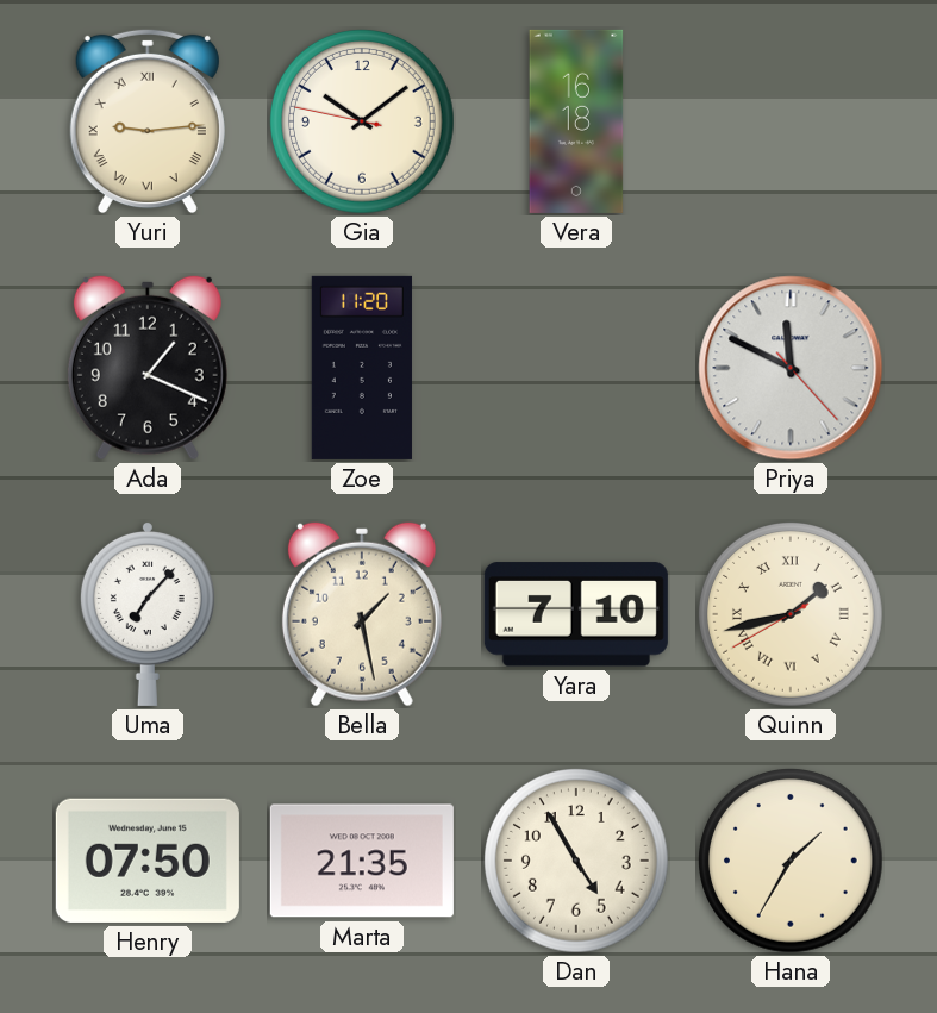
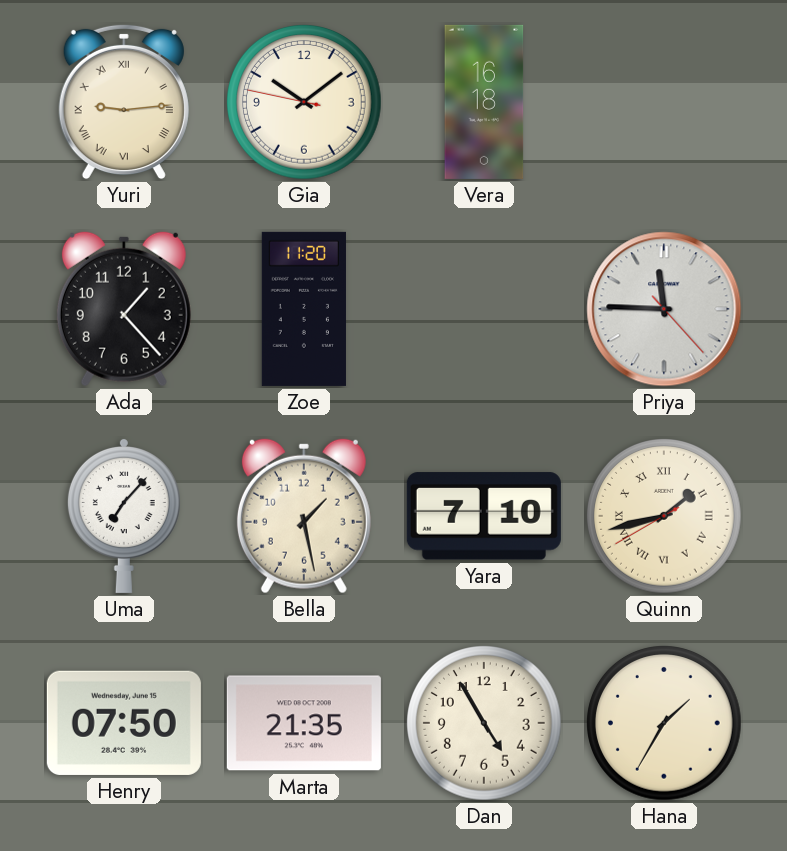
Ada: 1:19 -> 1:23
Priya: 11:49 -> 11:45
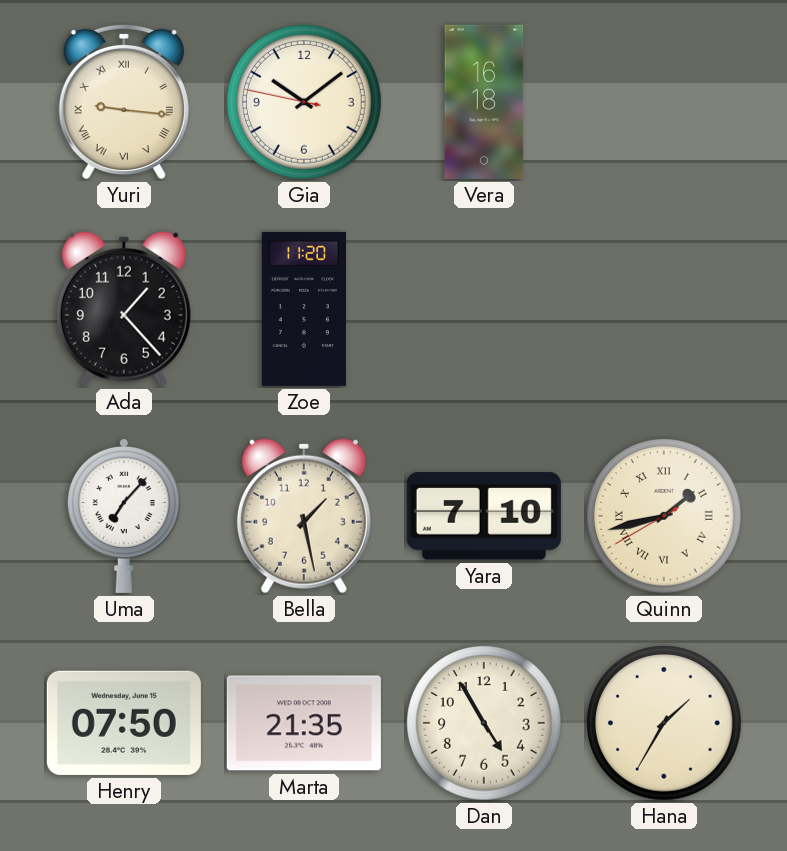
Yuri: 9:14 -> 9:16
Priya: 11:45 -> none
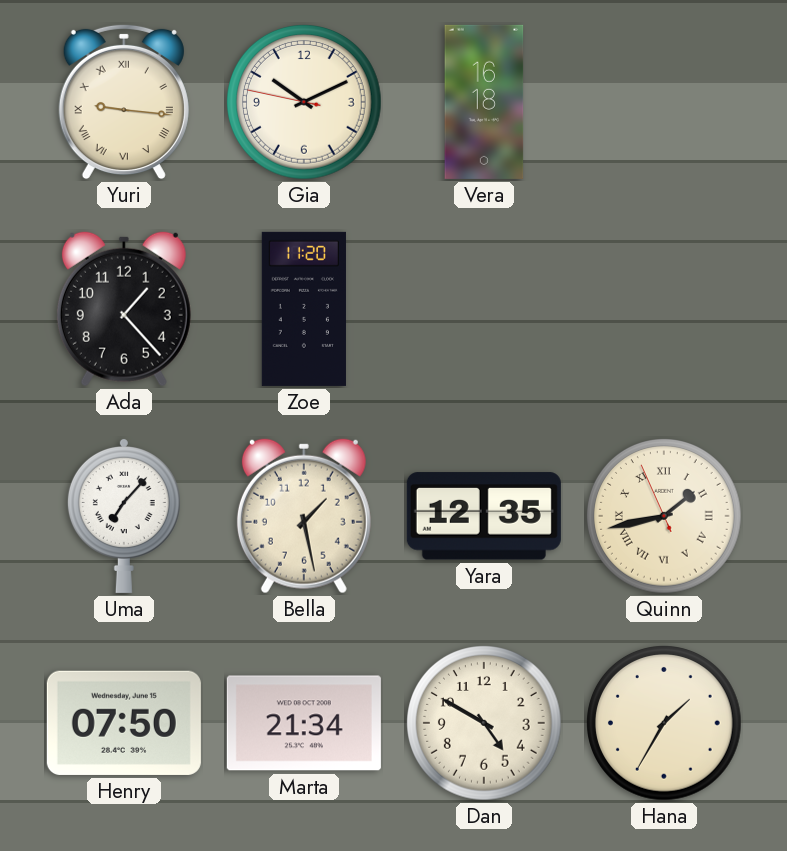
Gia: 10:08 -> 10:10
Yara: 7:10 -> 12:35
Quinn: 1:42:40 -> 1:42:56
Marta: 21:35 -> 21:34
Dan: 4:55 -> 4:50
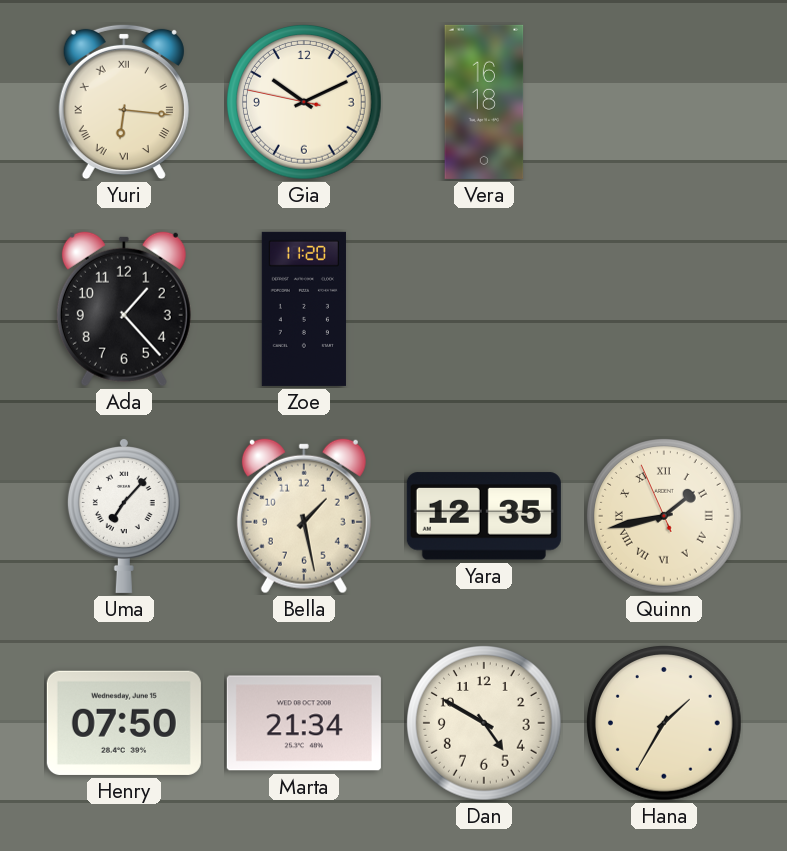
Yuri: 9:16 -> 6:16
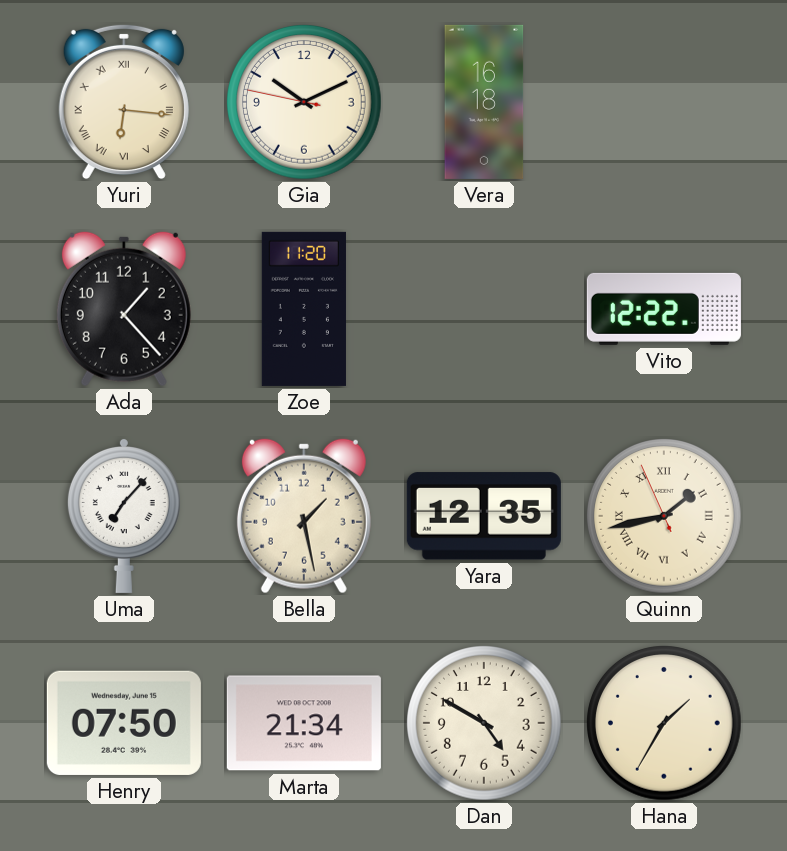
Vito: none -> 12:22
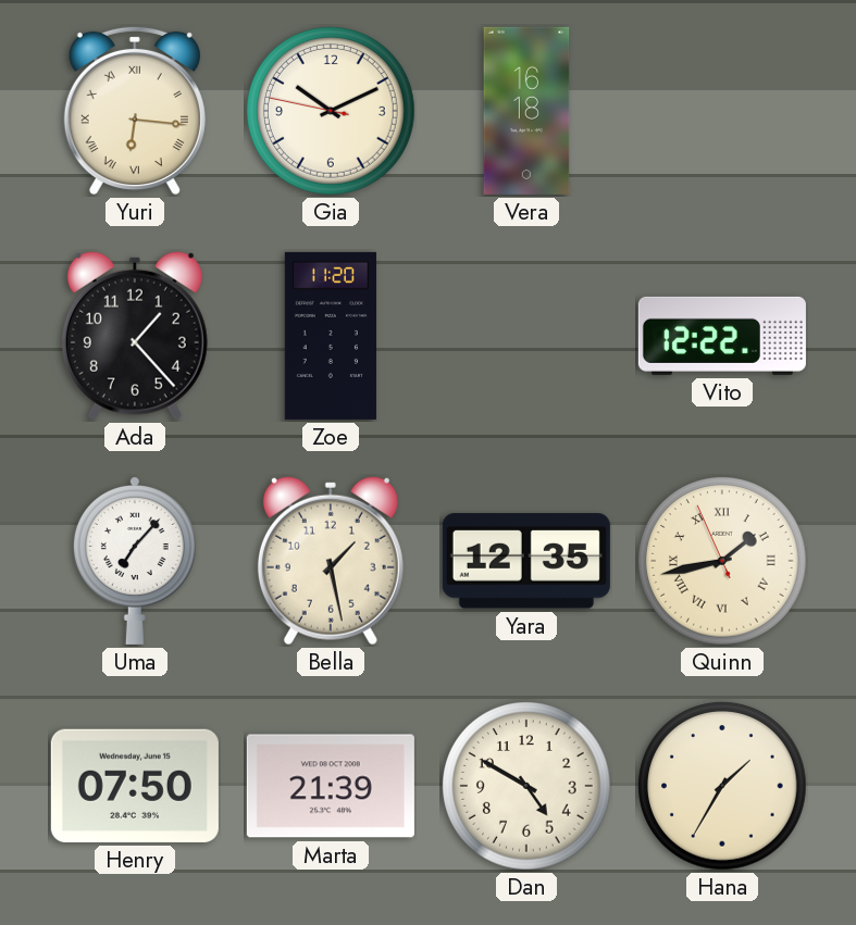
Marta: 21:34 -> 21:39
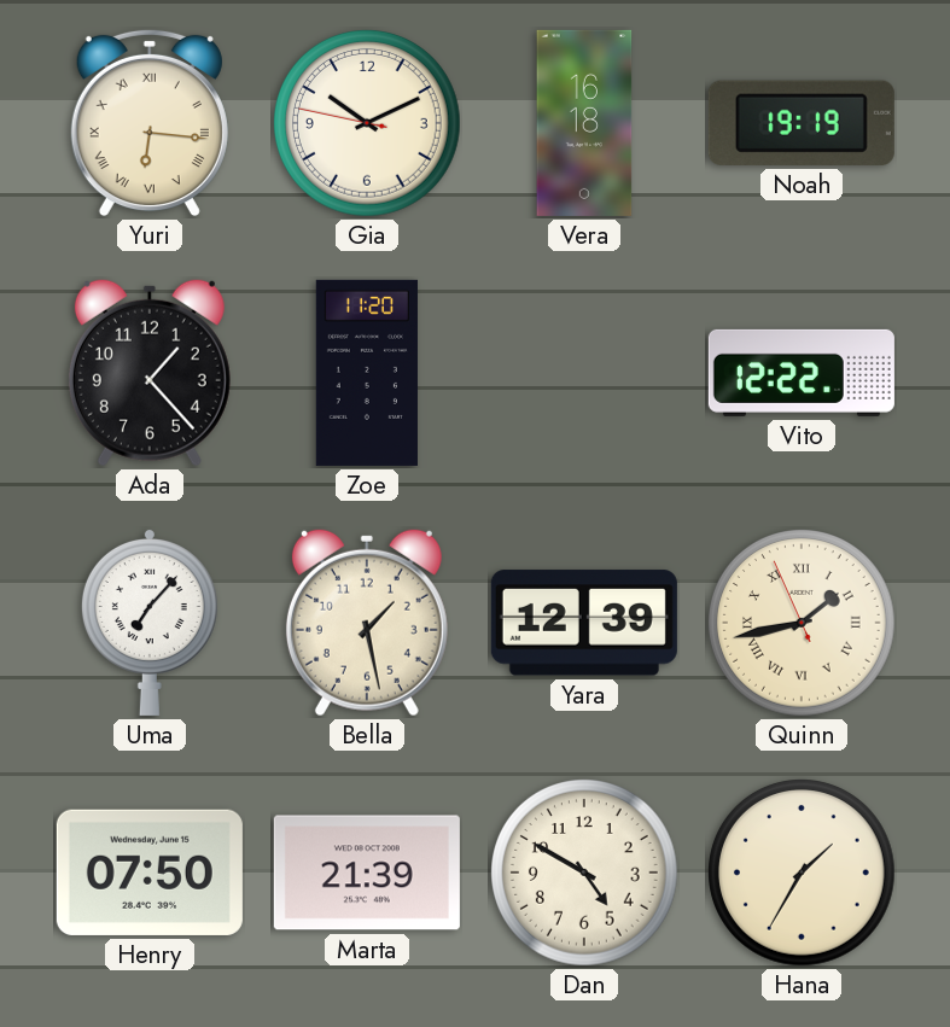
Noah: none -> 19:19
Yara: 12:35 -> 12:39
